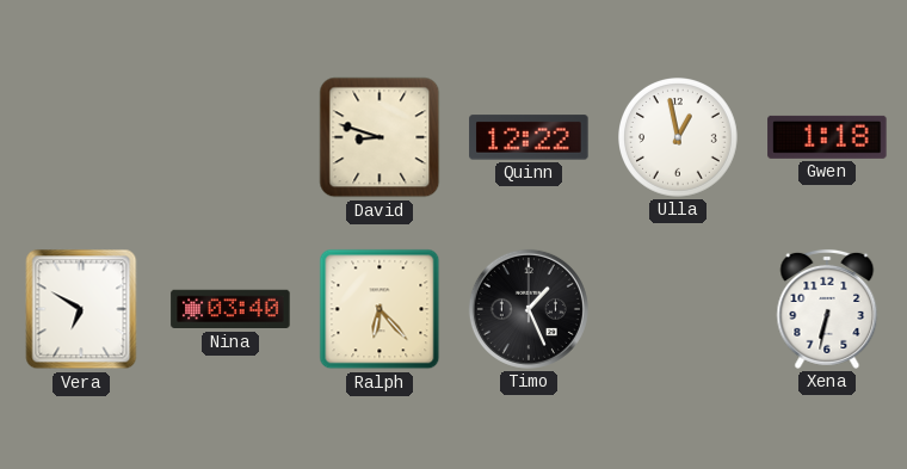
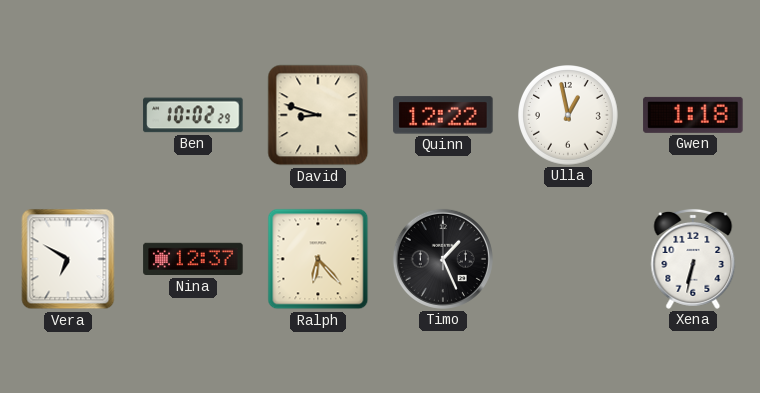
Ben: none -> 10:02
Nina: 03:40 -> 12:37
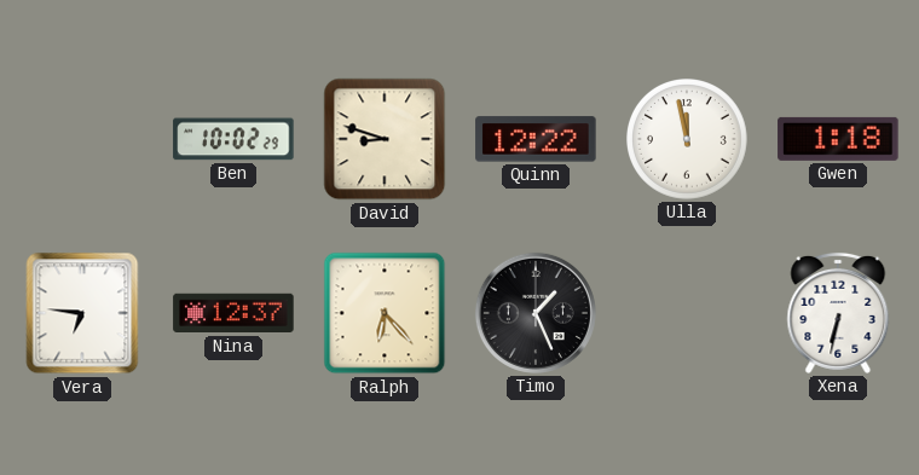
Ulla: 12:58 -> 11:58
Vera: 6:50 -> 6:46
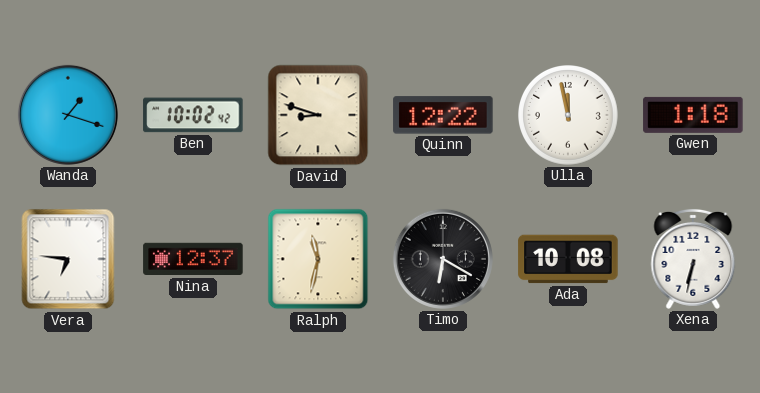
Wanda: none -> 1:18
Ben: 10:02:29 -> 10:02:42
Ralph: 6:23 -> 11:32
Timo: 1:26 -> 6:20
Ada: none -> 10:08
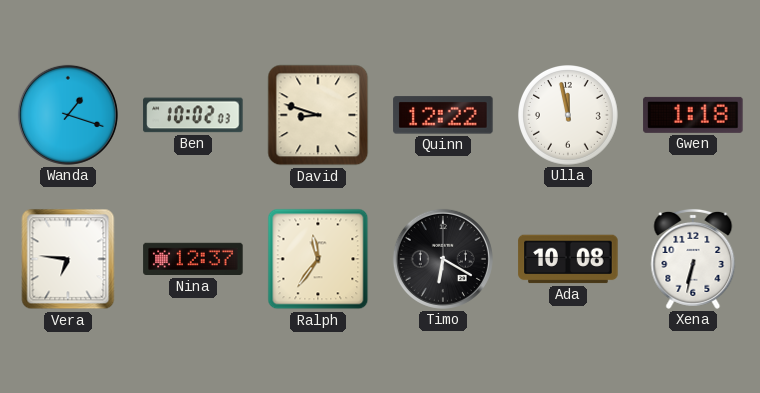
Ben: 10:02:42 -> 10:02:03
Ralph: 11:32 -> 11:36
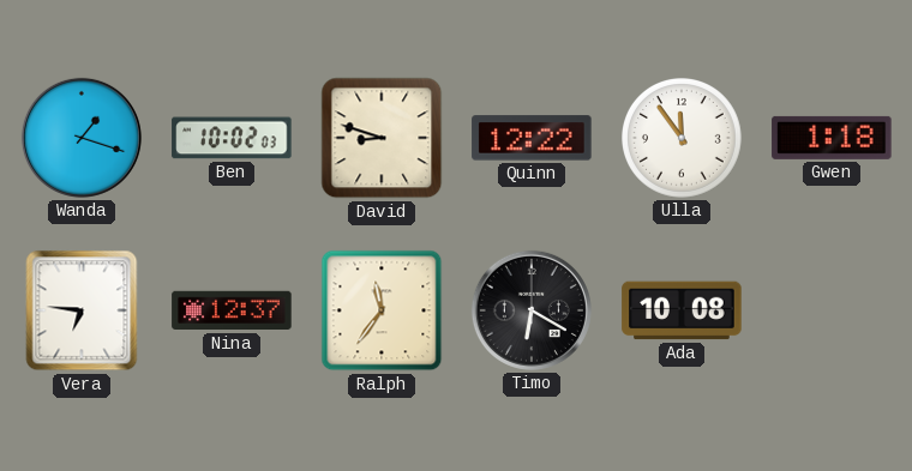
Ulla: 11:58 -> 11:54
Xena: 6:32 -> none
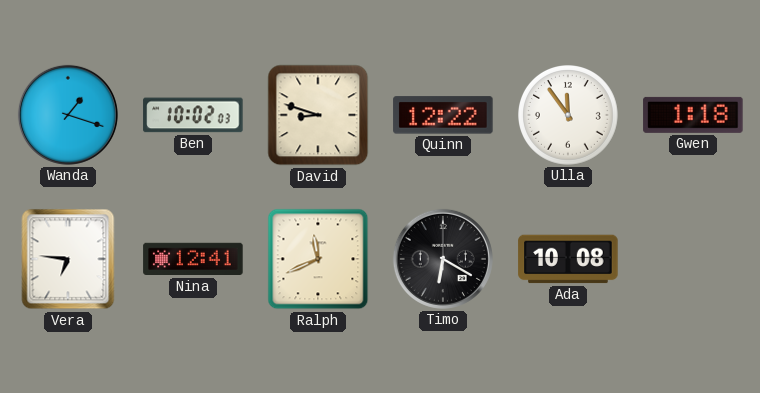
Nina: 12:37 -> 12:41
Ralph: 11:36 -> 11:41
